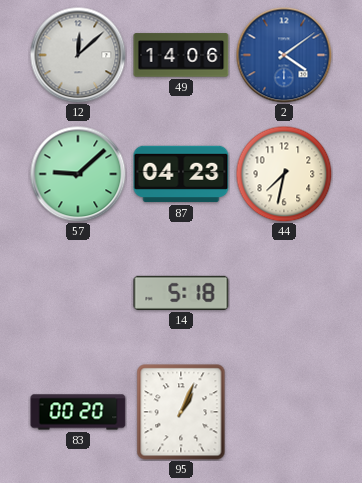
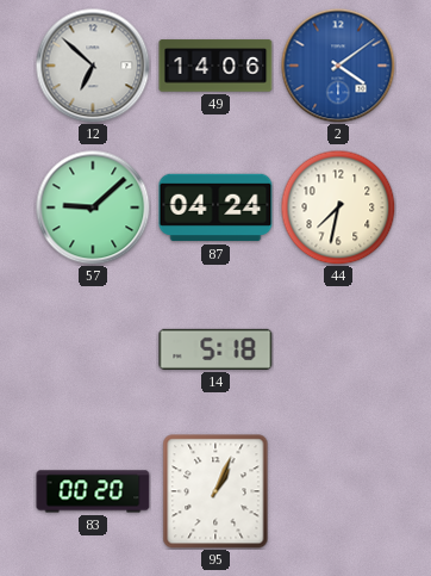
12: 12:08 -> 6:52
87: 04:23 -> 04:24
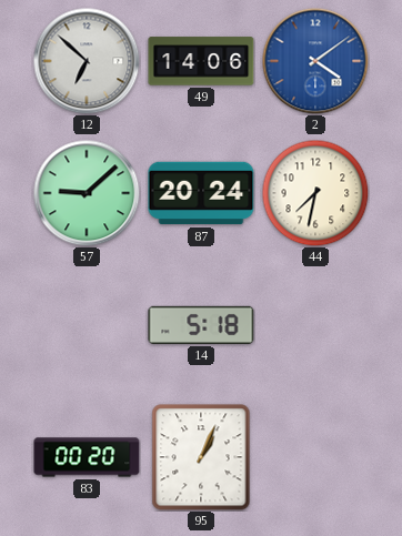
87: 04:24 -> 20:24
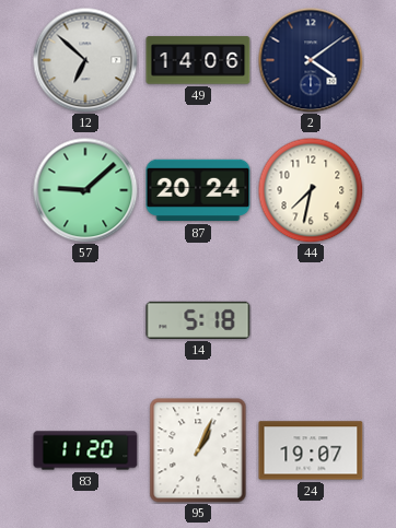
2 dial: blue -> navy
83: 00:20 -> 11:20
24: none -> 19:07
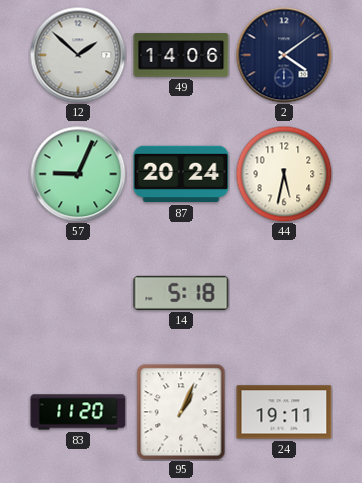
12: 6:52 -> 1:52
57: 9:08 -> 9:04
44: 7:32 -> 5:32
24: 19:07 -> 19:11
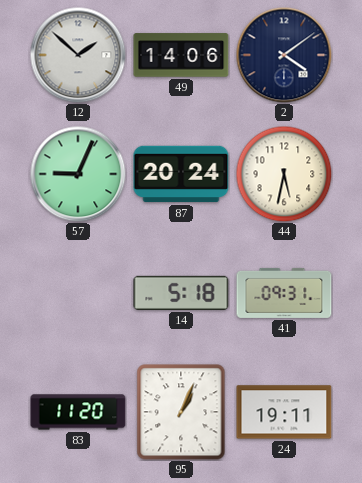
41: none -> 09:31
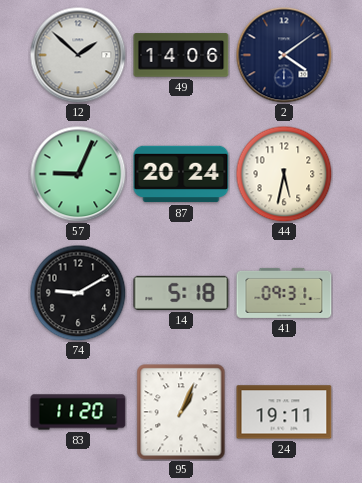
74: none -> 9:10
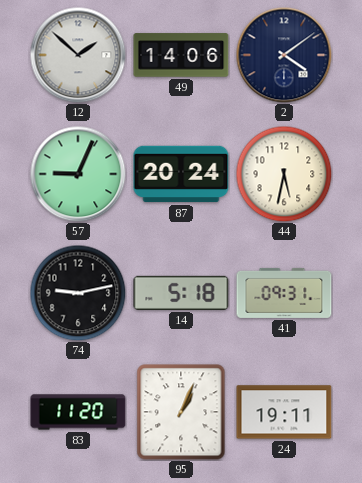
74: 9:10 -> 9:13
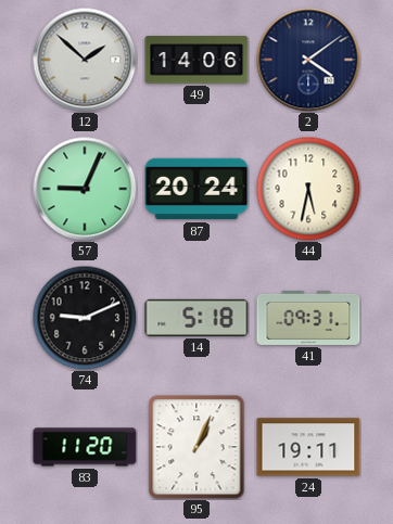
74: 9:13 -> 9:11
